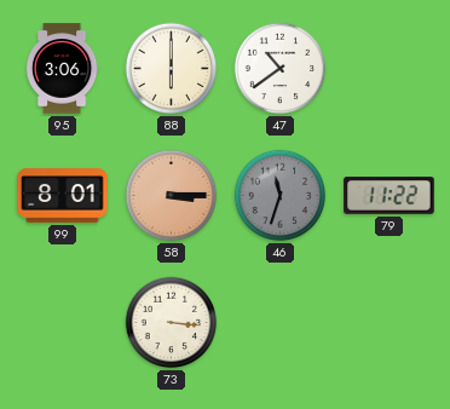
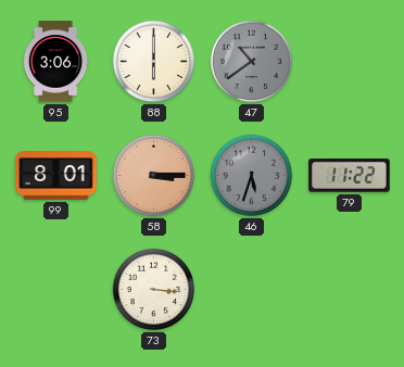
47 dial: white -> grey
46: 11:33 -> 5:33
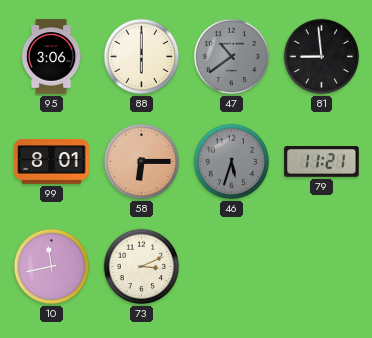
81: none -> 8:59
58: 3:15 -> 6:15
79: 11:22 -> 11:21
10: none -> 11:43
73: 3:16 -> 3:11
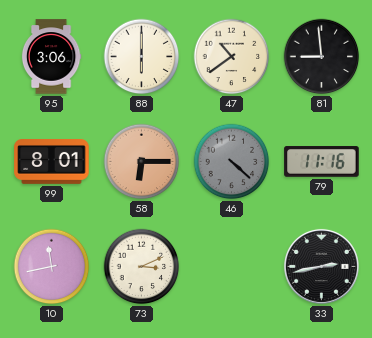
47 dial: grey -> cream
46: 5:33 -> 4:22
79: 11:21 -> 11:16
33: none -> 2:43
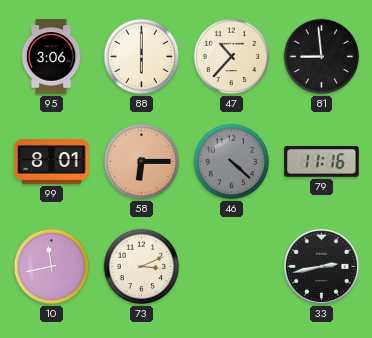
47: 10:39 -> 10:37
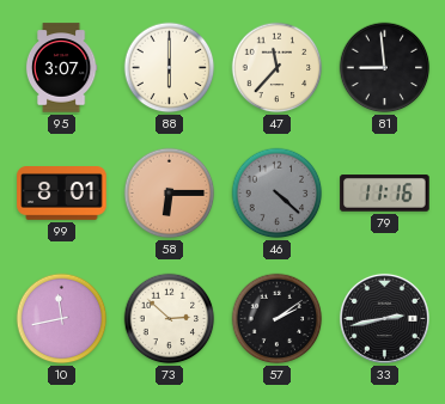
95: 3:06 -> 3:07
47: 10:37 -> 11:37
73: 3:11 -> 2:52
57: none -> 2:09
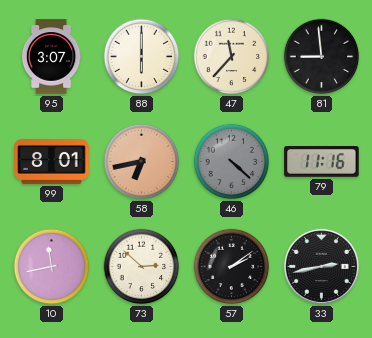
58: 6:15 -> 6:43
